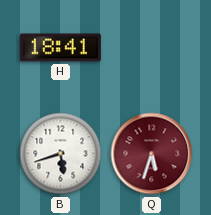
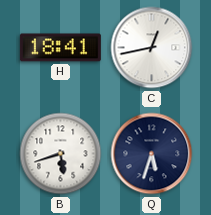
C: none -> 12:43
Q dial: burgundy -> navy
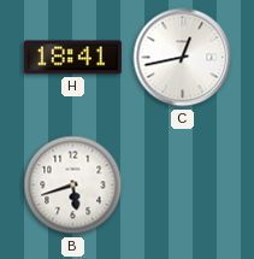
Q: 5:33 -> none
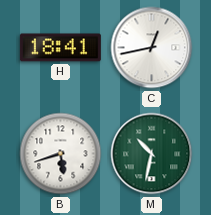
M: none -> 10:32
